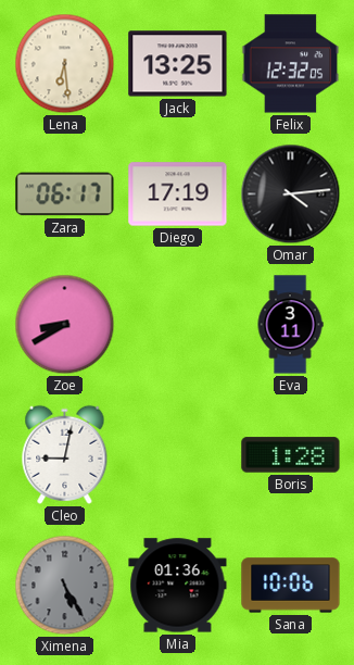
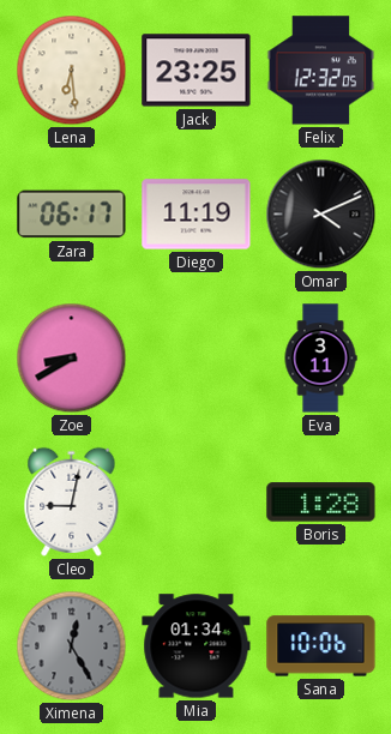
Jack: 13:25 -> 23:25
Diego: 17:19 -> 11:19
Omar: 4:14 -> 4:11
Ximena: 5:25 -> 12:25
Mia: 01:36 -> 01:34
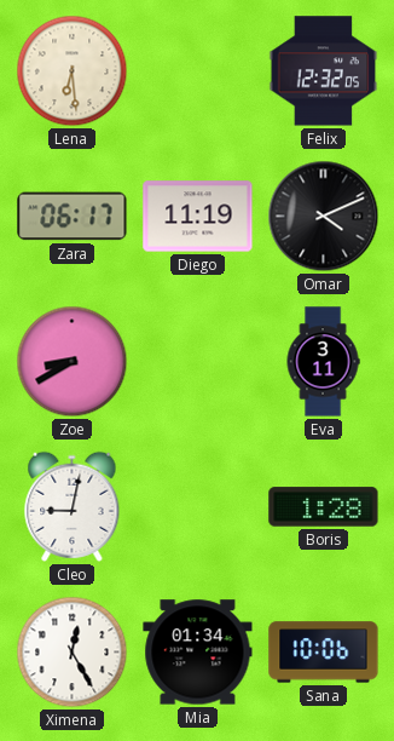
Jack: 23:25 -> none
Ximena dial: grey -> white
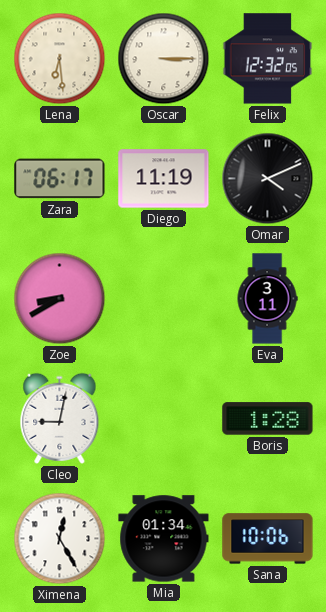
Oscar: none -> 3:15
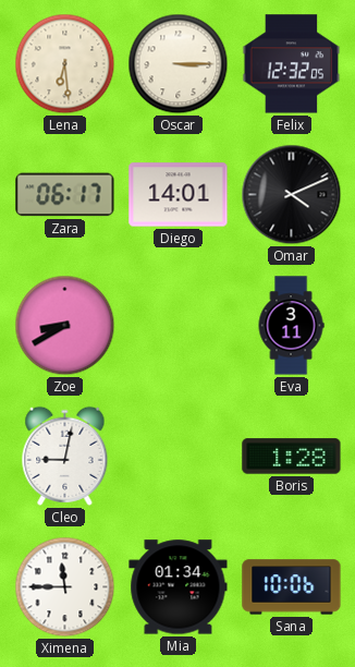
Diego: 11:19 -> 14:01
Ximena: 12:25 -> 11:45
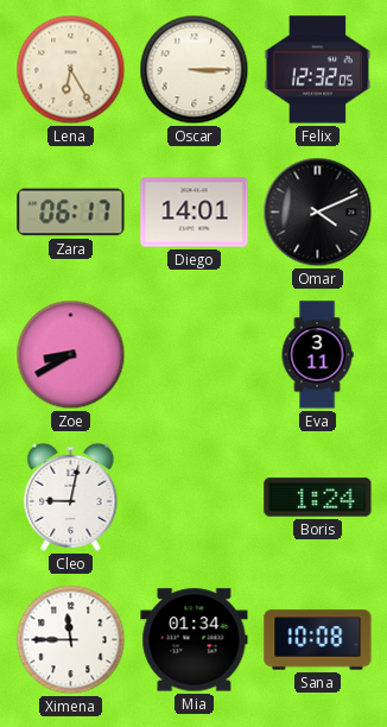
Lena: 6:29 -> 6:25
Boris: 1:28 -> 1:24
Sana: 10:06 -> 10:08
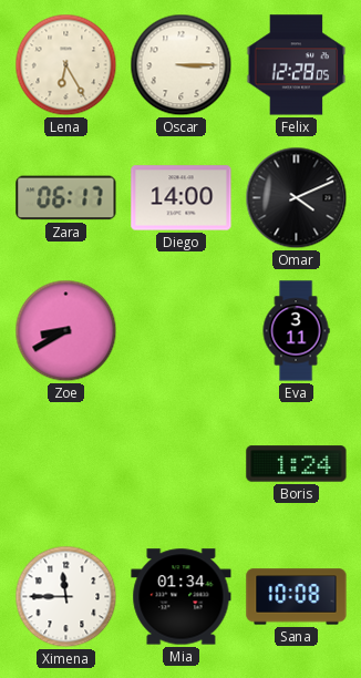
Felix: 12:32 -> 12:28
Diego: 14:01 -> 14:00
Cleo: 9:02 -> none
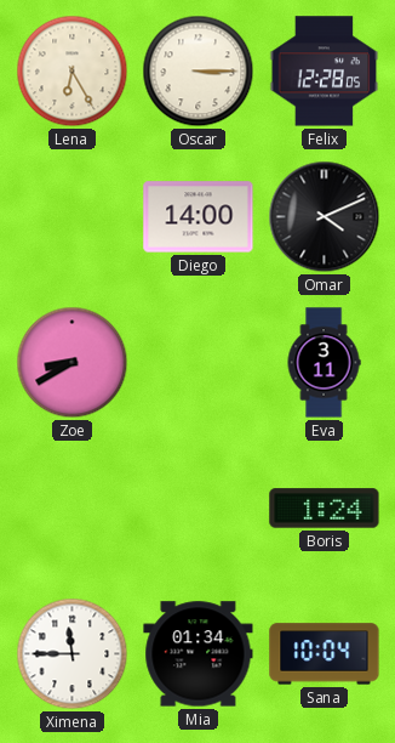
Zara: 06:17 -> none
Sana: 10:08 -> 10:04
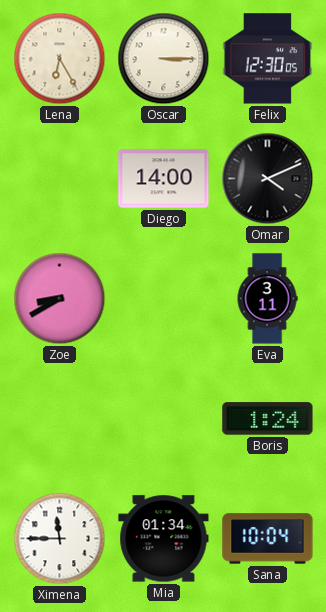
Felix: 12:28 -> 12:30
